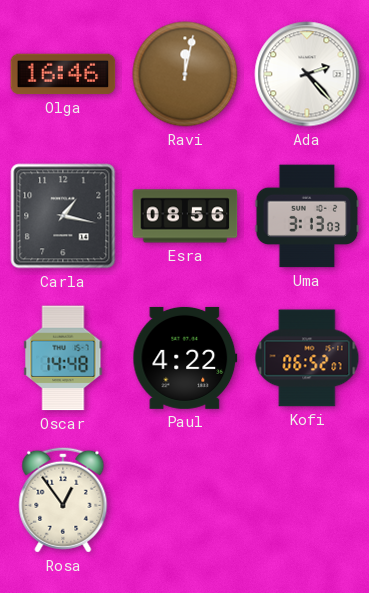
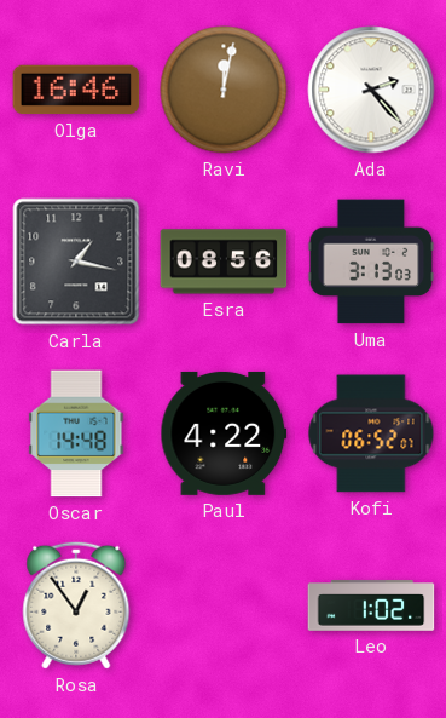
Leo: none -> 1:02
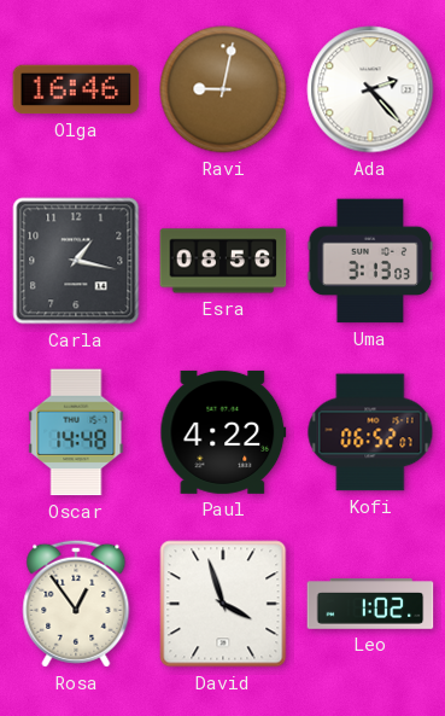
Ravi: 12:02 -> 9:02
David: none -> 3:57
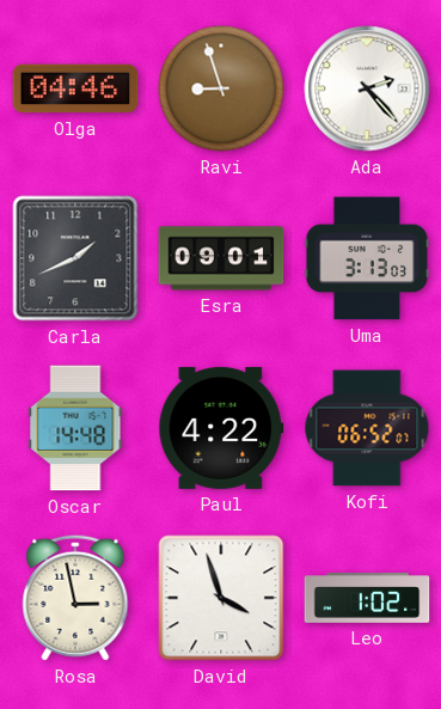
Olga: 16:46 -> 04:46
Ravi: 9:02 -> 8:57
Carla: 1:17 -> 1:41
Esra: 08:56 -> 09:01
Rosa: 12:54 -> 2:58
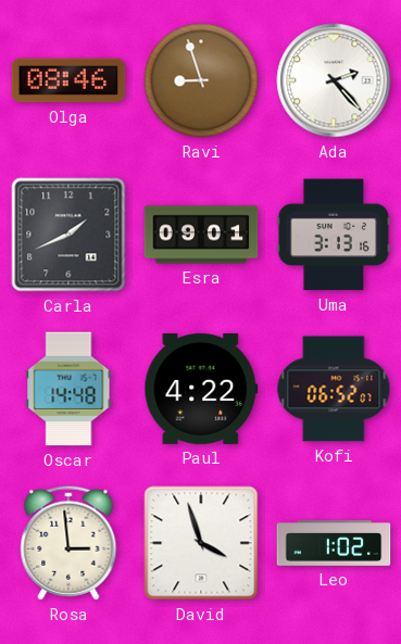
Olga: 04:46 -> 08:46
Uma: 3:13:03 -> 3:13:16
Rosa: 2:58 -> 2:59
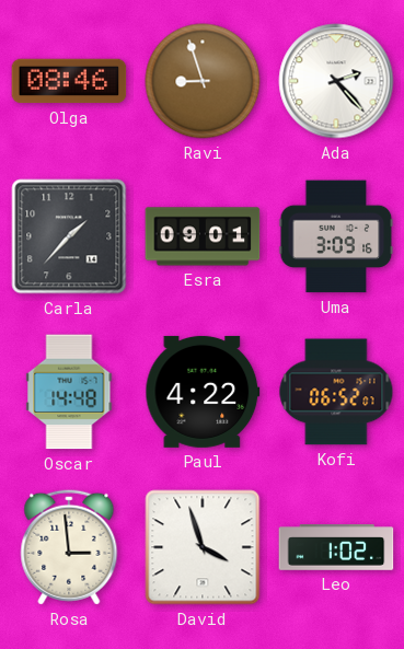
Carla: 1:41 -> 1:37
Uma: 3:13 -> 3:09
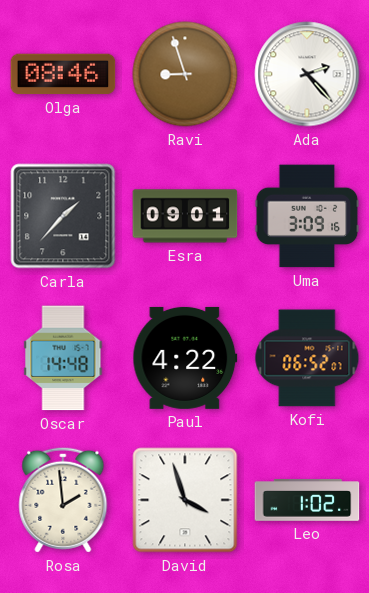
Rosa: 2:59 -> 1:59
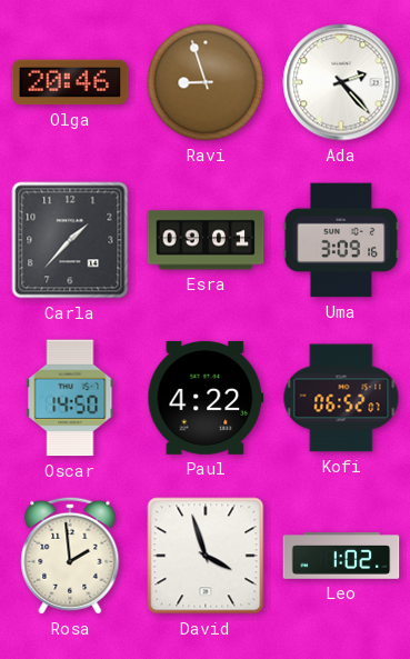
Olga: 08:46 -> 20:46
Oscar: 14:48 -> 14:50
